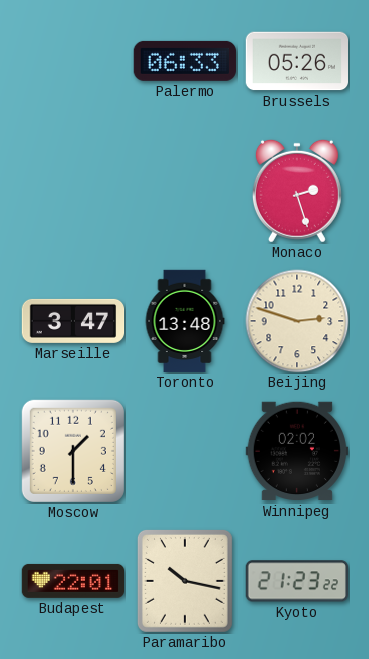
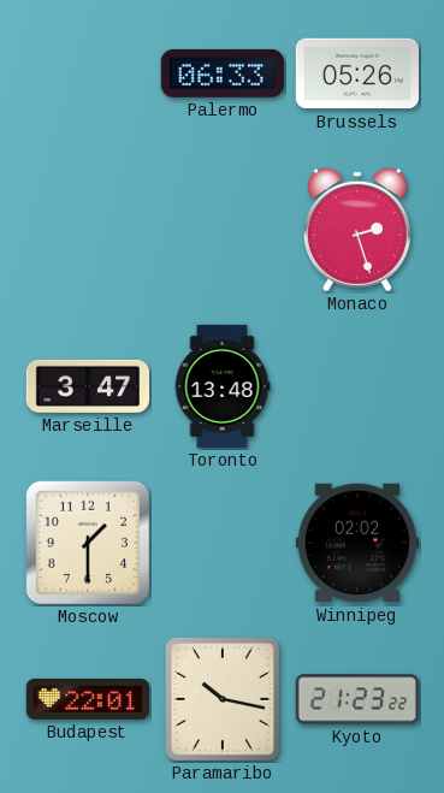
Beijing: 2:48 -> none
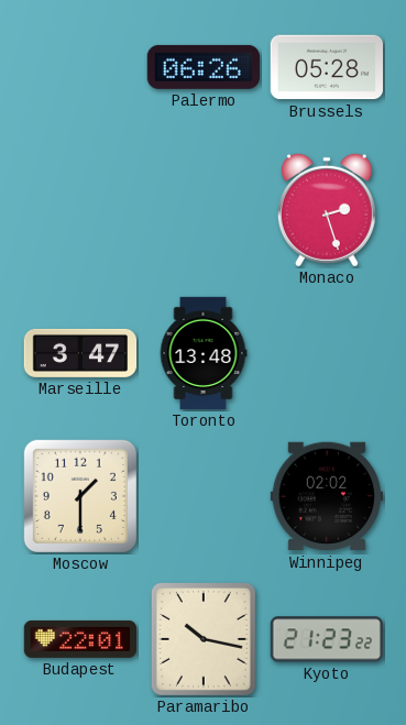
Palermo: 06:33 -> 06:26
Brussels: 05:26 -> 05:28
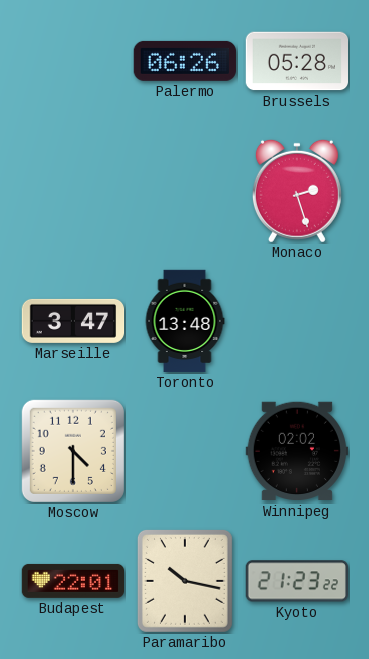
Moscow: 1:30 -> 4:30
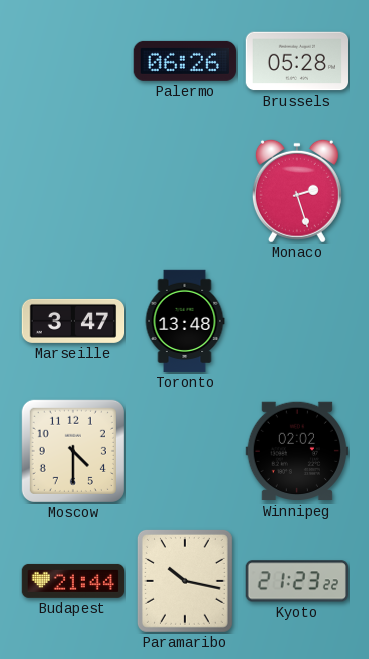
Budapest: 22:01 -> 21:44
